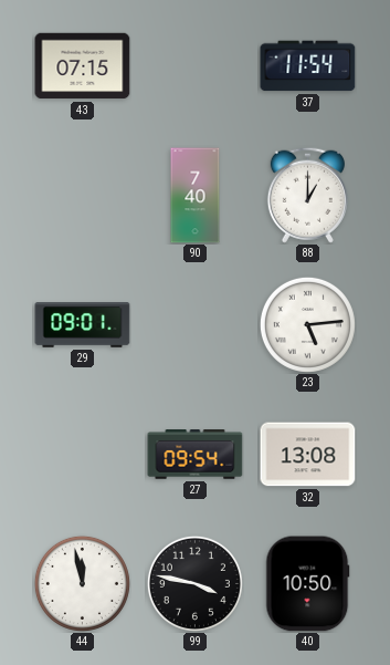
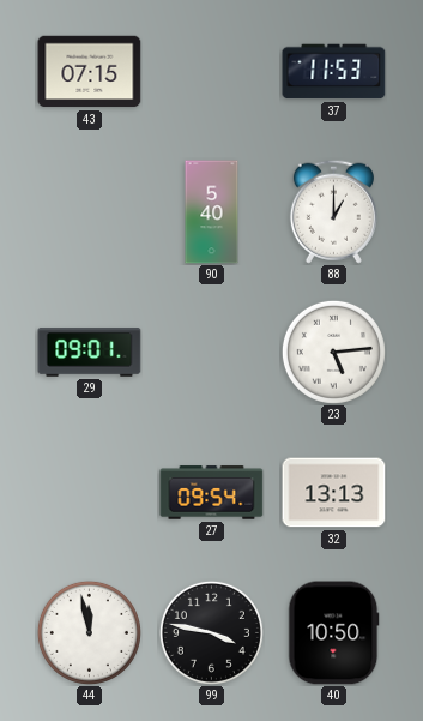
37: 11:54 -> 11:53
90: 7:40 -> 5:40
32: 13:08 -> 13:13
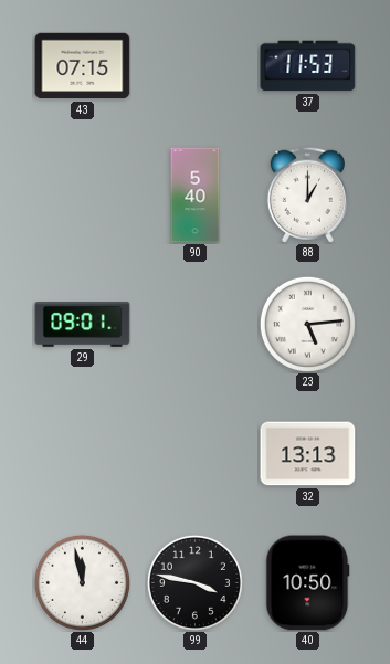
27: 09:54 -> none
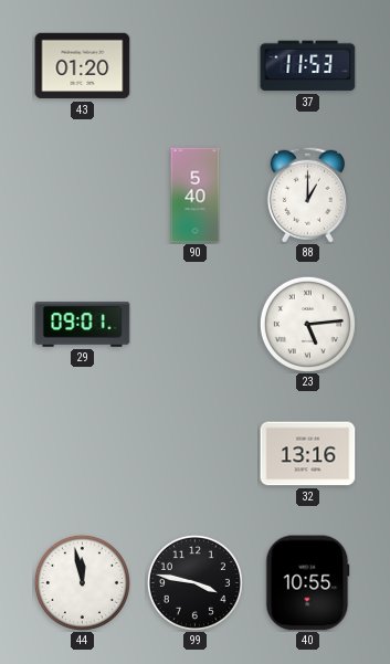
43: 07:15 -> 01:20
32: 13:13 -> 13:16
40: 10:50 -> 10:55
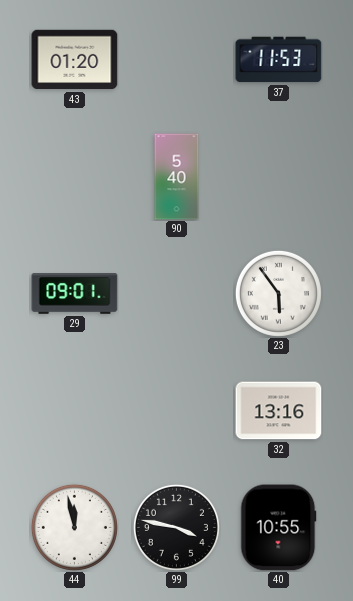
88: 1:00 -> none
23: 5:14 -> 5:54
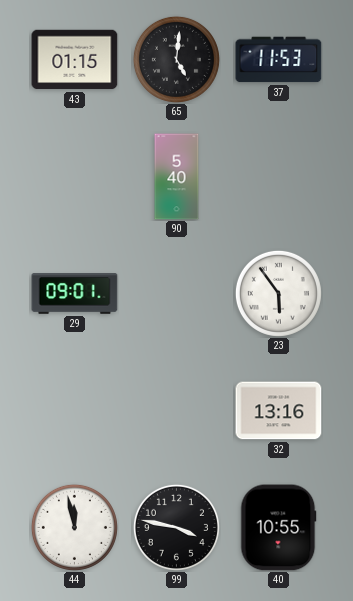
43: 01:20 -> 01:15
65: none -> 5:01
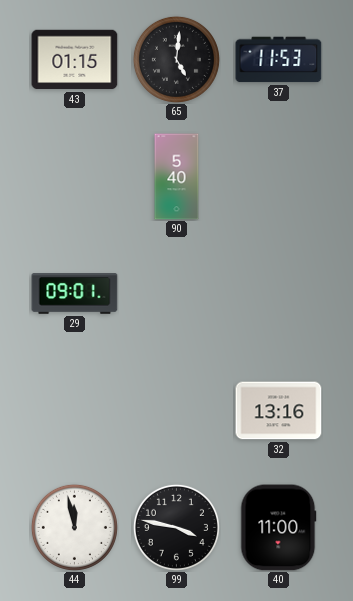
23: 5:54 -> none
40: 10:55 -> 11:00
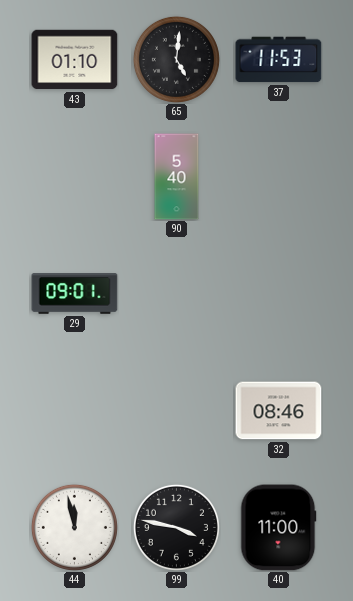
43: 01:15 -> 01:10
32: 13:16 -> 08:46
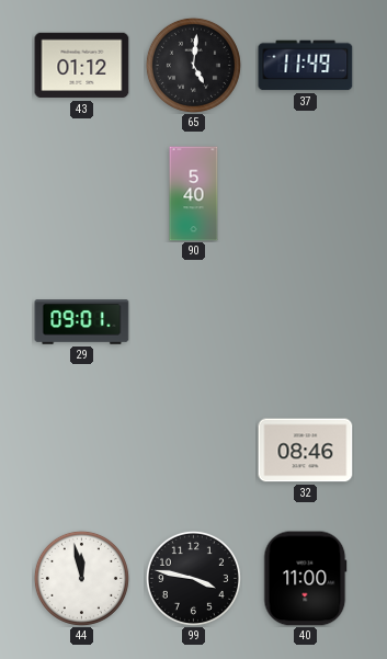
43: 01:10 -> 01:12
37: 11:53 -> 11:49
